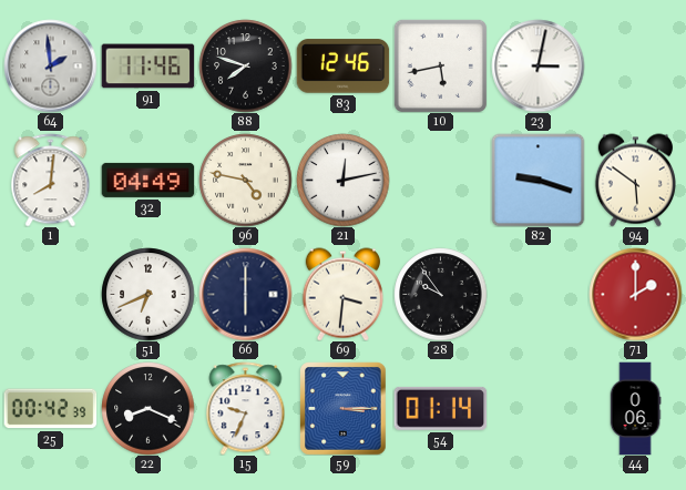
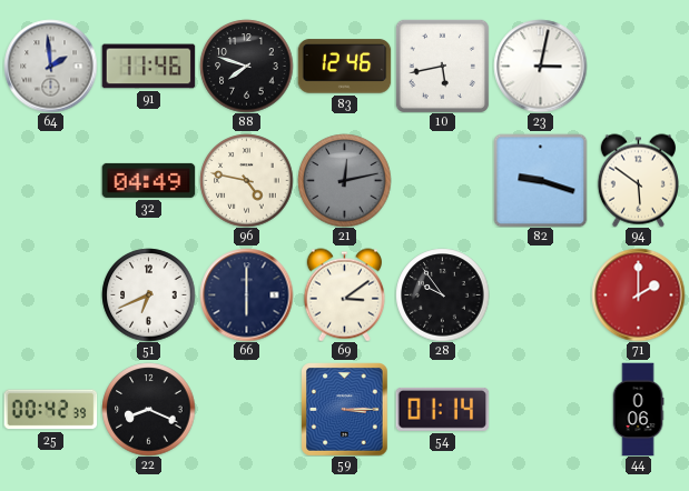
1: 8:01 -> none
21 dial: white -> grey
69: 3:31 -> 3:09
15: 9:34 -> none
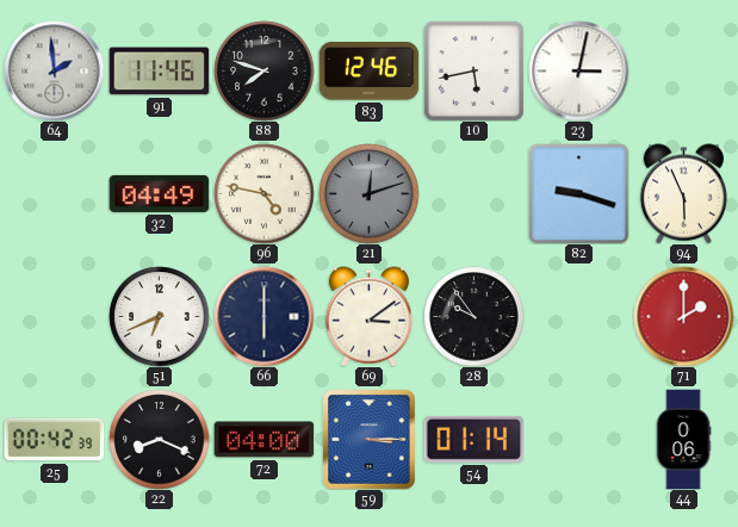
21: 12:13 -> 12:12
94: 5:51 -> 5:56
72: none -> 04:00
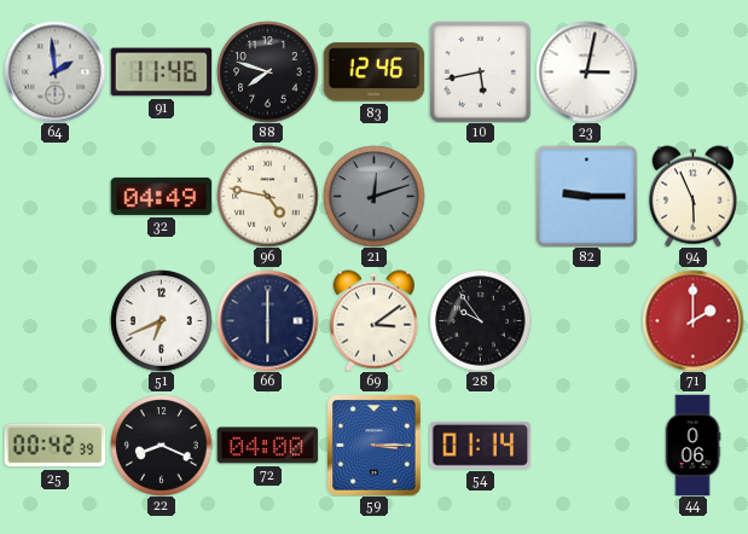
82: 9:18 -> 9:15
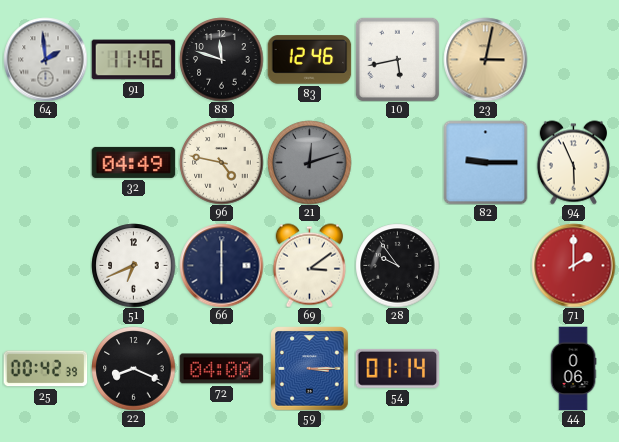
88: 7:48 -> 11:48
23 dial: white -> champagne
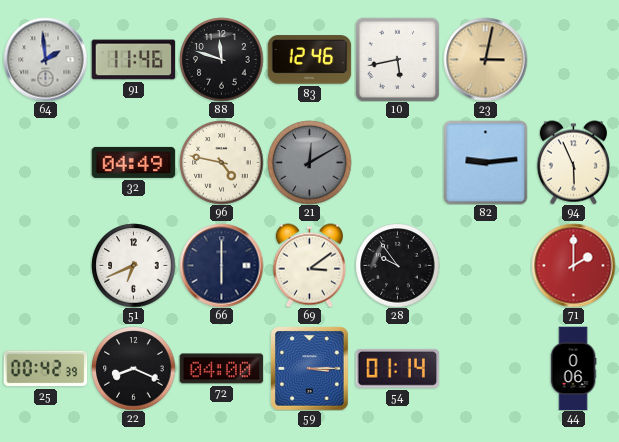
21: 12:12 -> 12:10
82: 9:15 -> 9:14
